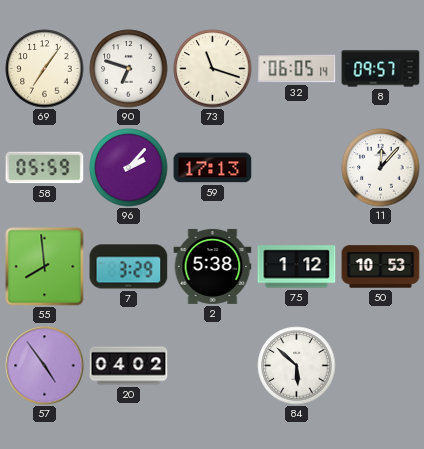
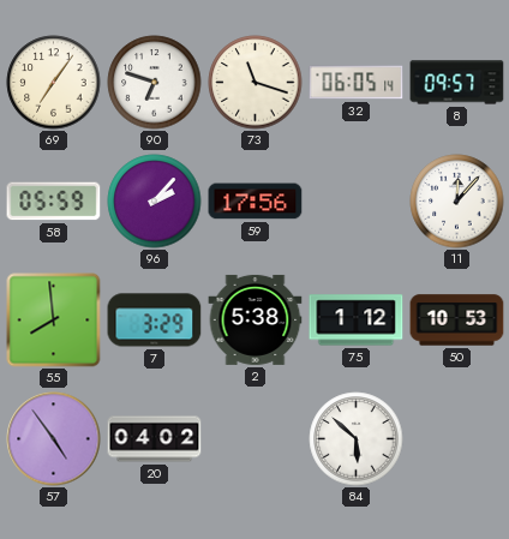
59: 17:13 -> 17:56
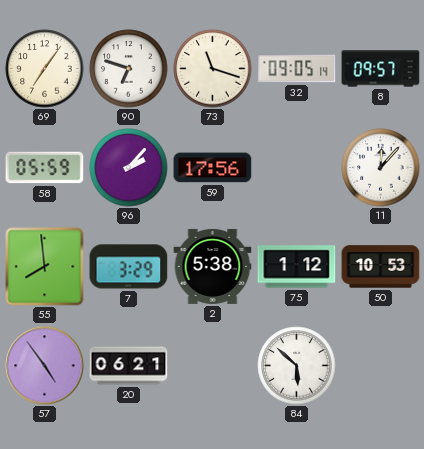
32: 06:05 -> 09:05
20: 04:02 -> 06:21
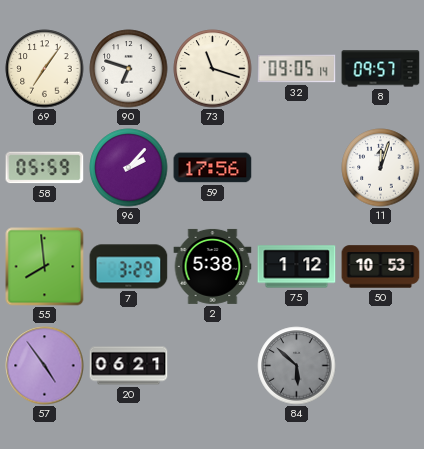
11: 12:07 -> 12:03
84 dial: white -> grey
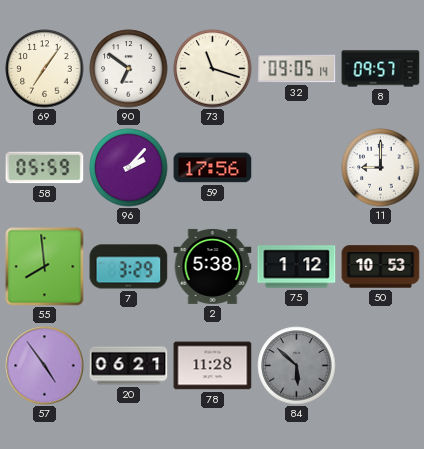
90: 6:48 -> 6:51
11: 12:03 -> 9:00
78: none -> 11:28
